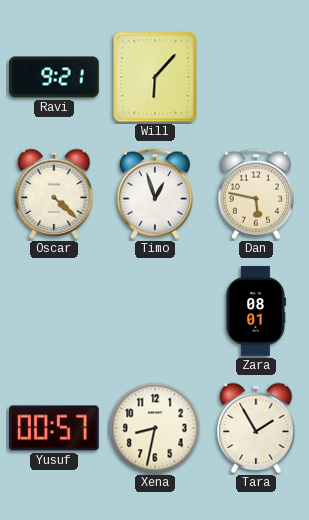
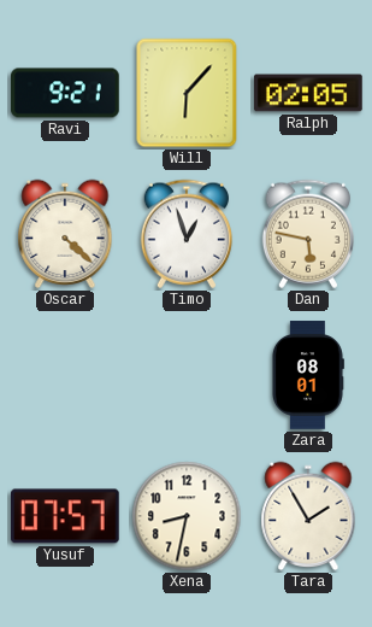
Ralph: none -> 02:05
Yusuf: 00:57 -> 07:57
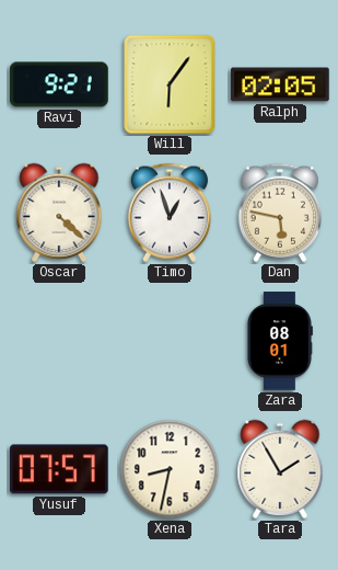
Will: 6:07 -> 6:06
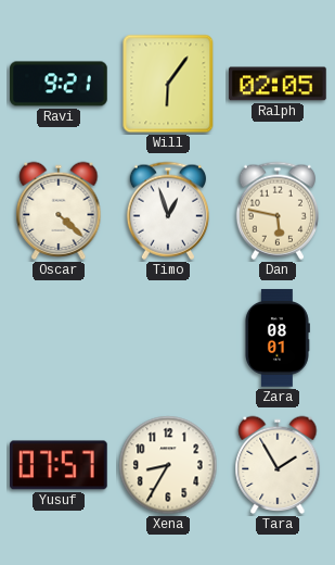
Xena: 8:32 -> 8:35
